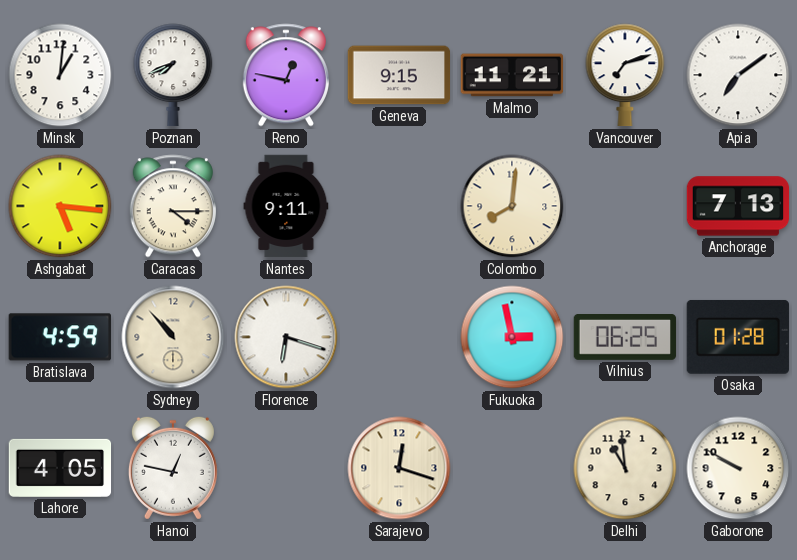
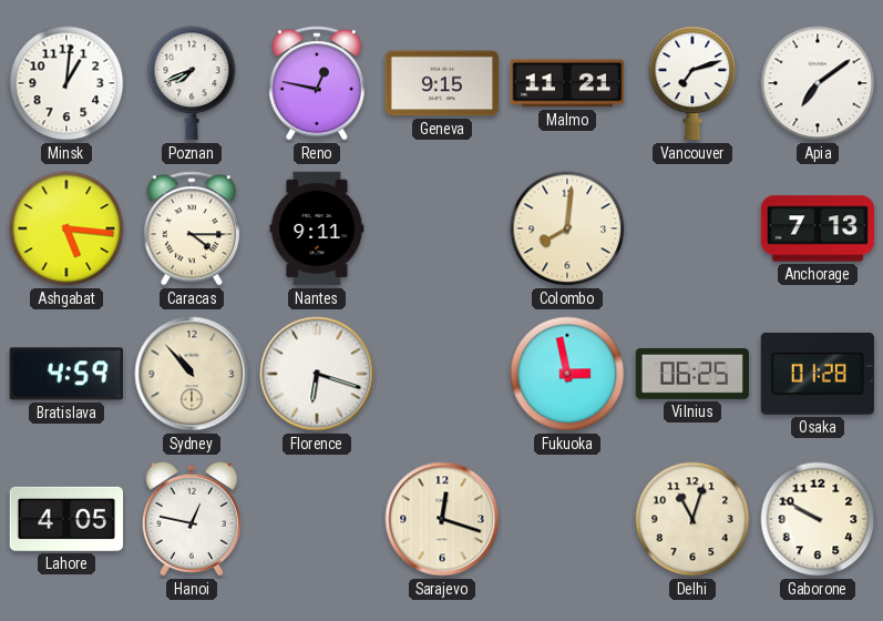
Delhi: 10:59 -> 11:03
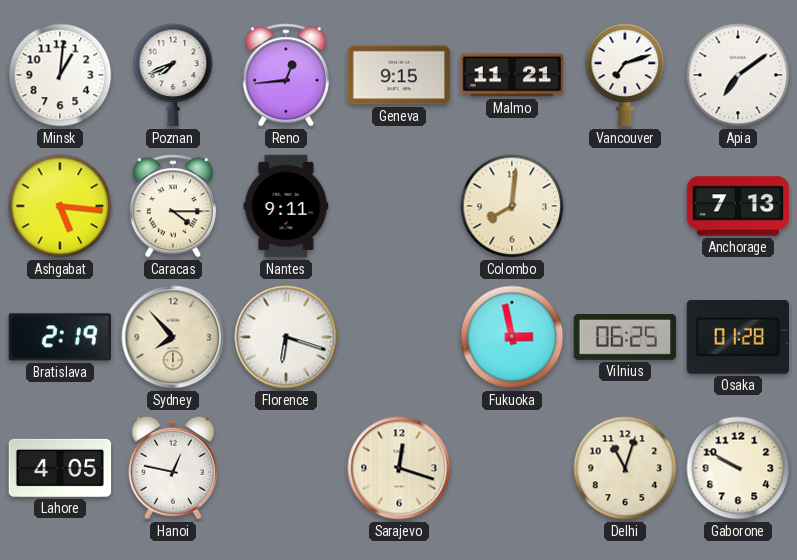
Reno: 12:47 -> 12:44
Bratislava: 4:59 -> 2:19
Sydney: 10:53 -> 7:53
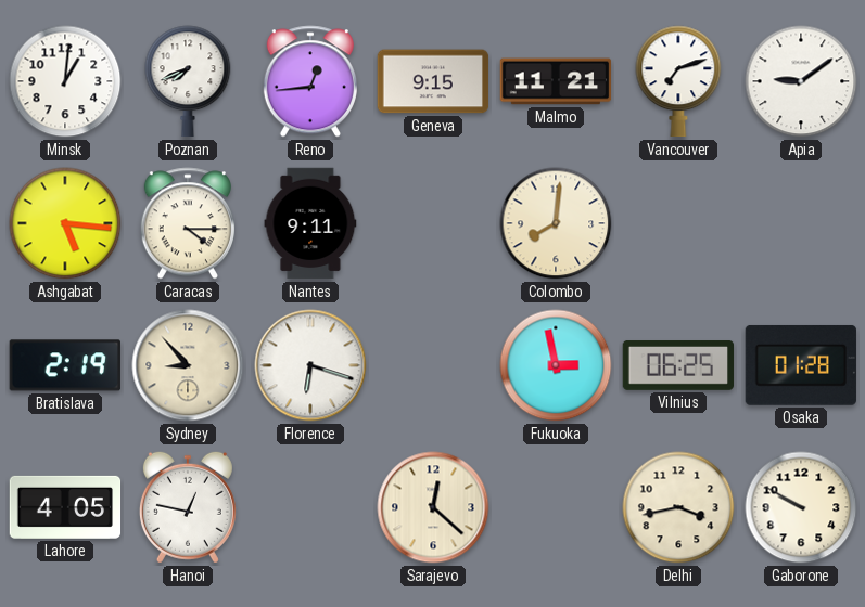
Apia: 7:09 -> 9:09
Anchorage: 7:13 -> none
Sydney: 7:53 -> 8:53
Sarajevo: 12:18 -> 12:22
Delhi: 11:03 -> 3:43
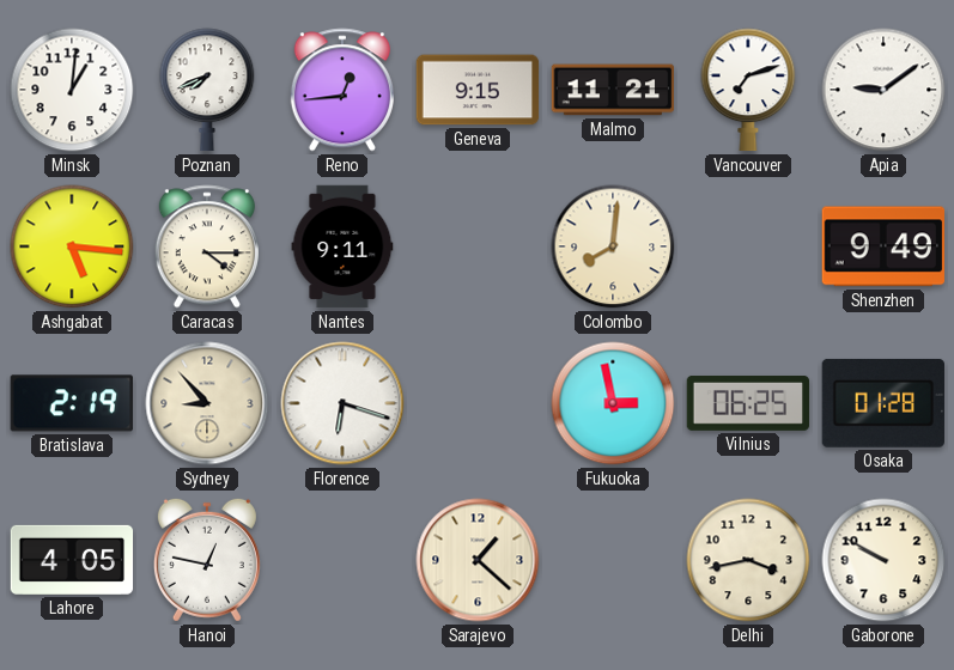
Shenzhen: none -> 9:49
Sarajevo: 12:22 -> 1:22
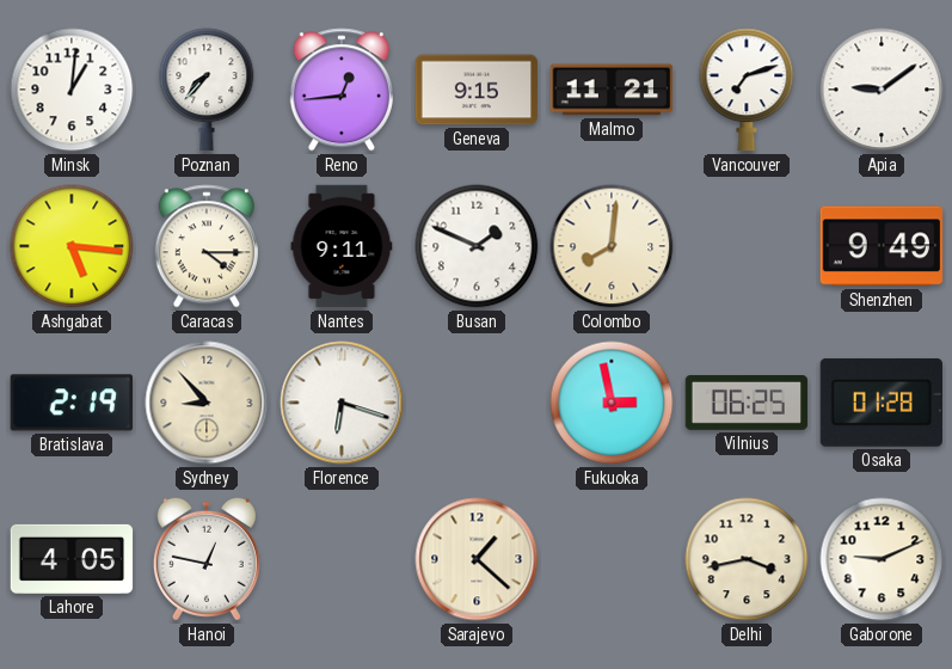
Poznan: 7:41 -> 7:37
Busan: none -> 1:49
Gaborone: 9:50 -> 9:11
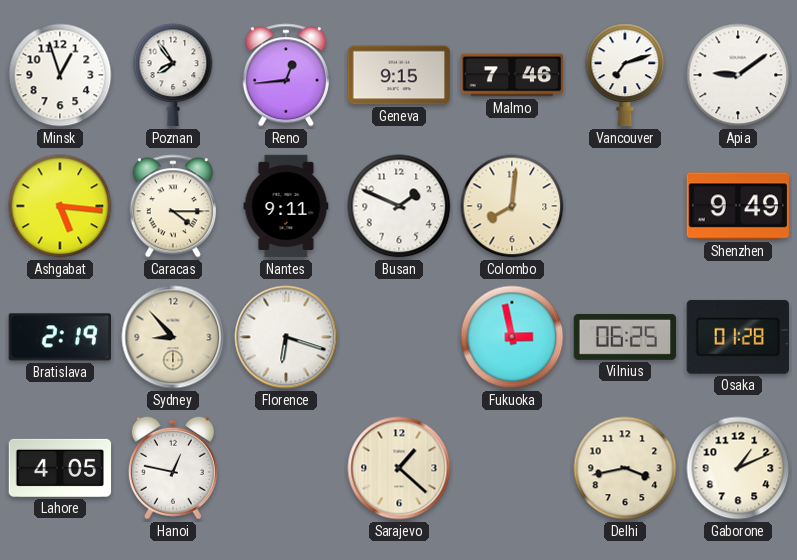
Minsk: 1:01 -> 12:57
Poznan: 7:37 -> 7:54
Malmo: 11:21 -> 7:46
Gaborone: 9:11 -> 1:11
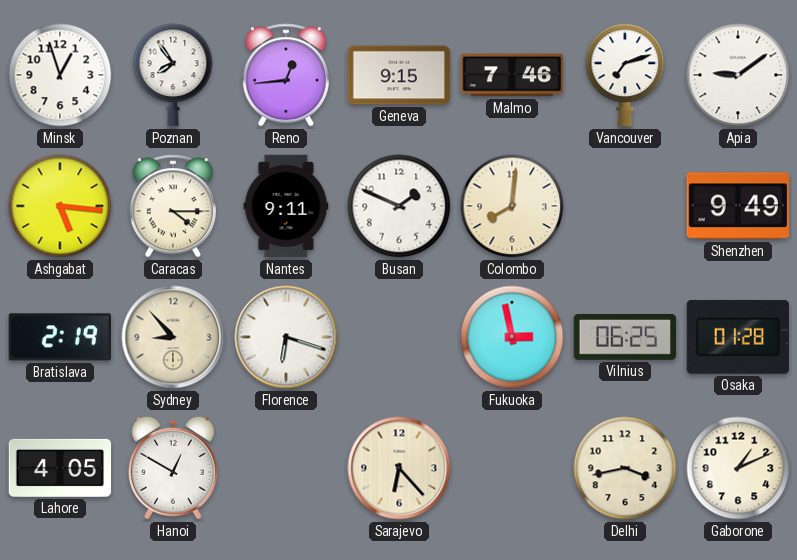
Hanoi: 12:47 -> 12:50
Sarajevo: 1:22 -> 6:23
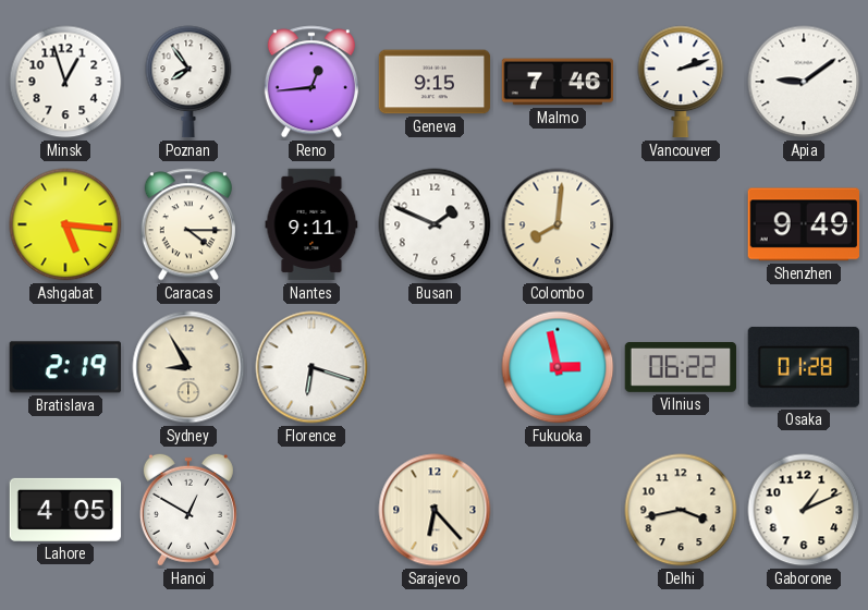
Vancouver: 7:12 -> 2:12
Sydney: 8:53 -> 8:55
Vilnius: 06:25 -> 06:22
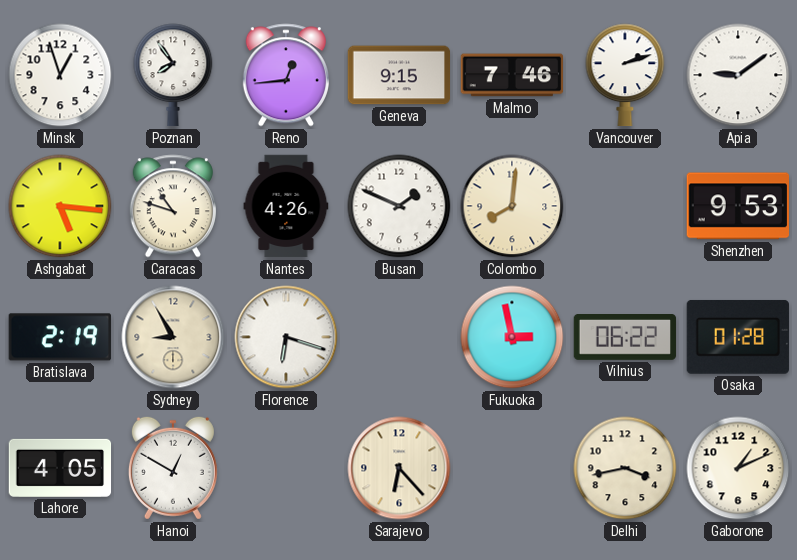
Caracas: 4:15 -> 10:48
Nantes: 9:11 -> 4:26
Shenzhen: 9:49 -> 9:53
